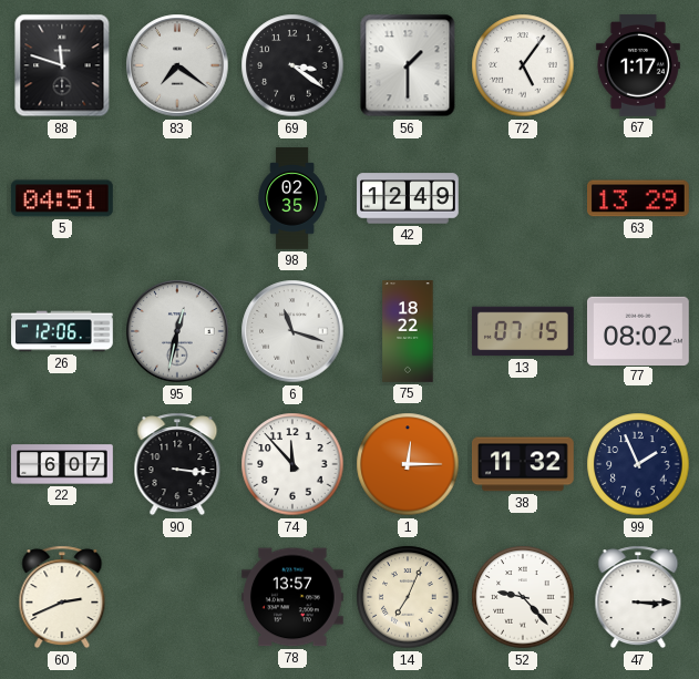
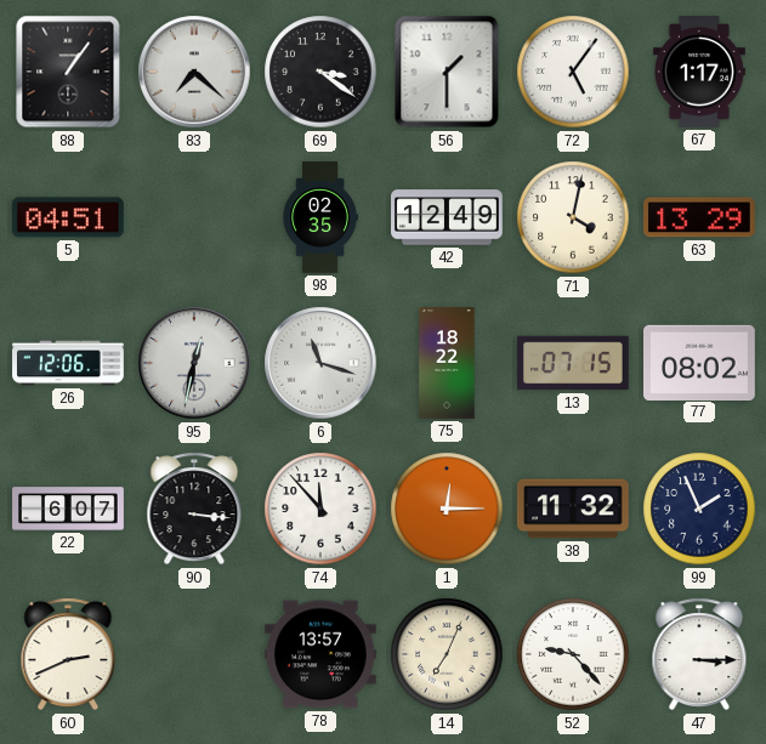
88: 11:48 -> 1:06
83: 7:21 -> 7:22
71: none -> 4:02
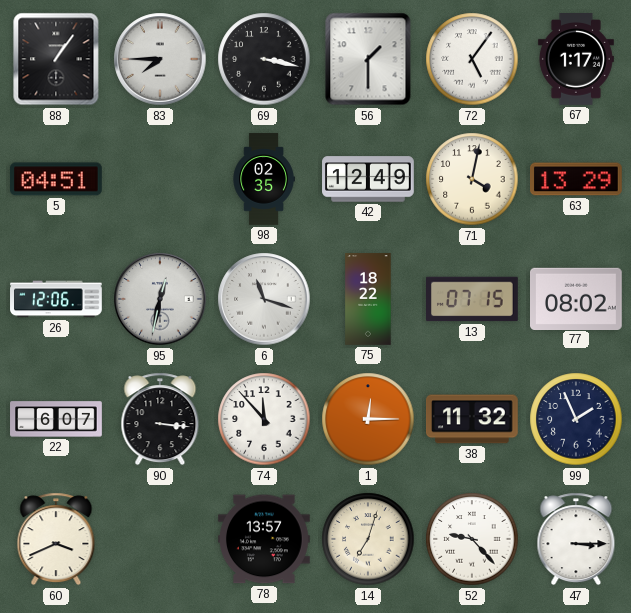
83: 7:22 -> 7:45
69: 3:21 -> 3:17
60: 2:41 -> 3:41
14: 7:04 -> 7:03
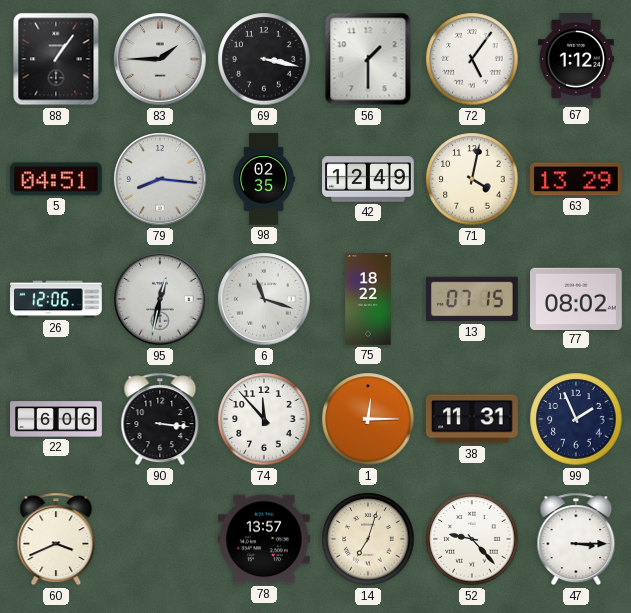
83: 7:45 -> 1:45
67: 1:17 -> 1:12
79: none -> 8:16
22: 6:07 -> 6:06
38: 11:32 -> 11:31
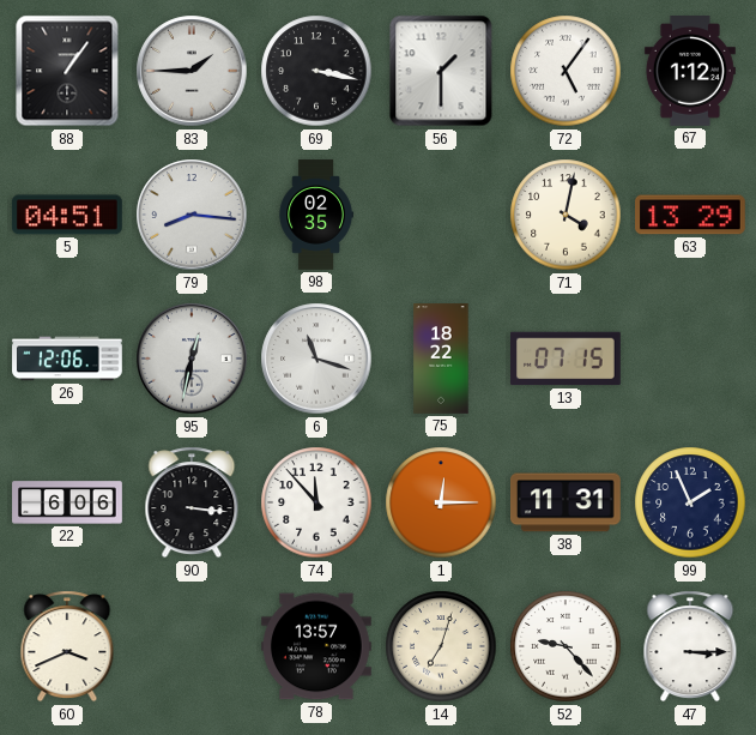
42: 12:49 -> none
77: 08:02 -> none
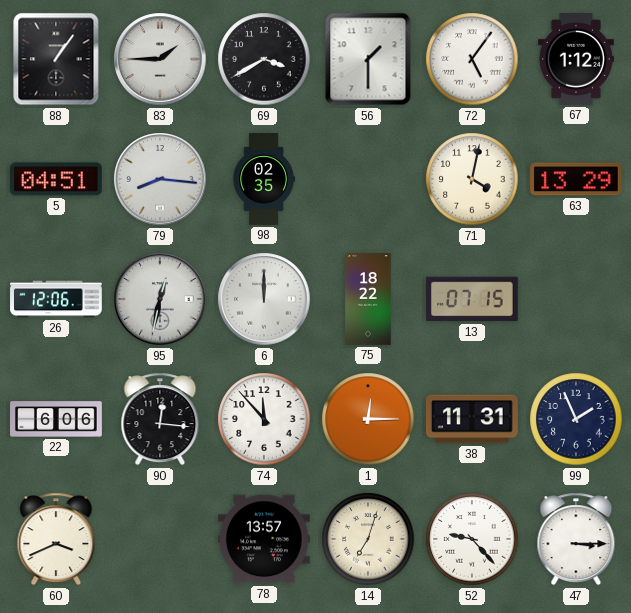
69: 3:17 -> 3:40
6: 11:18 -> 12:00
90: 3:16 -> 12:16
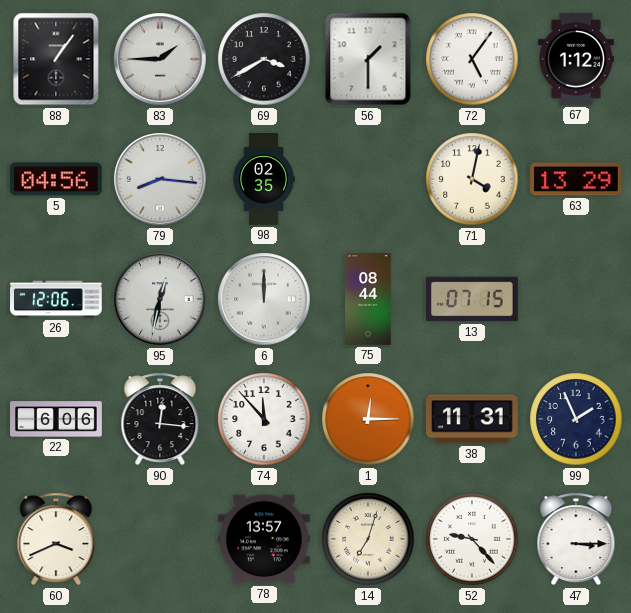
5: 04:51 -> 04:56
75: 18:22 -> 08:44
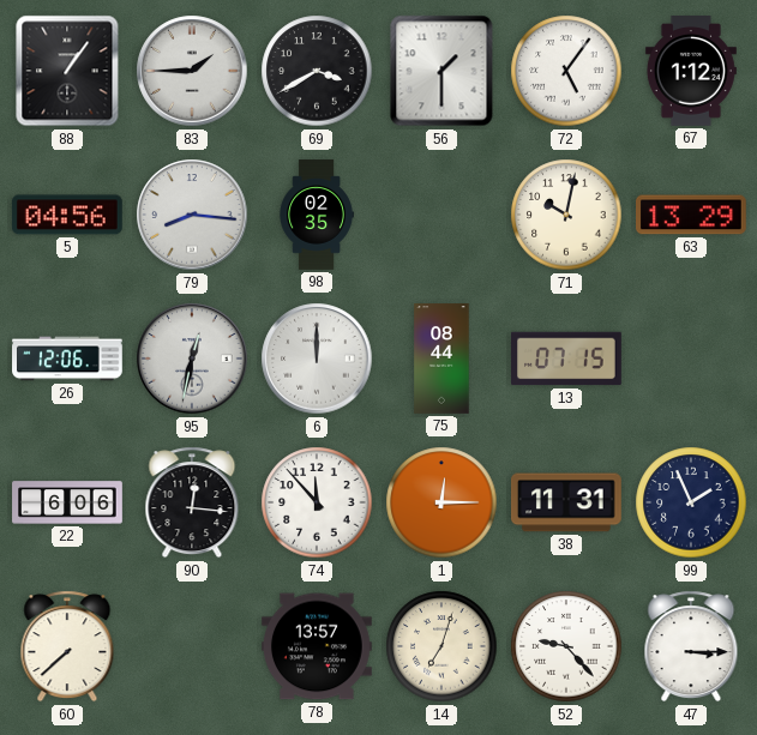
71: 4:02 -> 10:02
60: 3:41 -> 7:38
